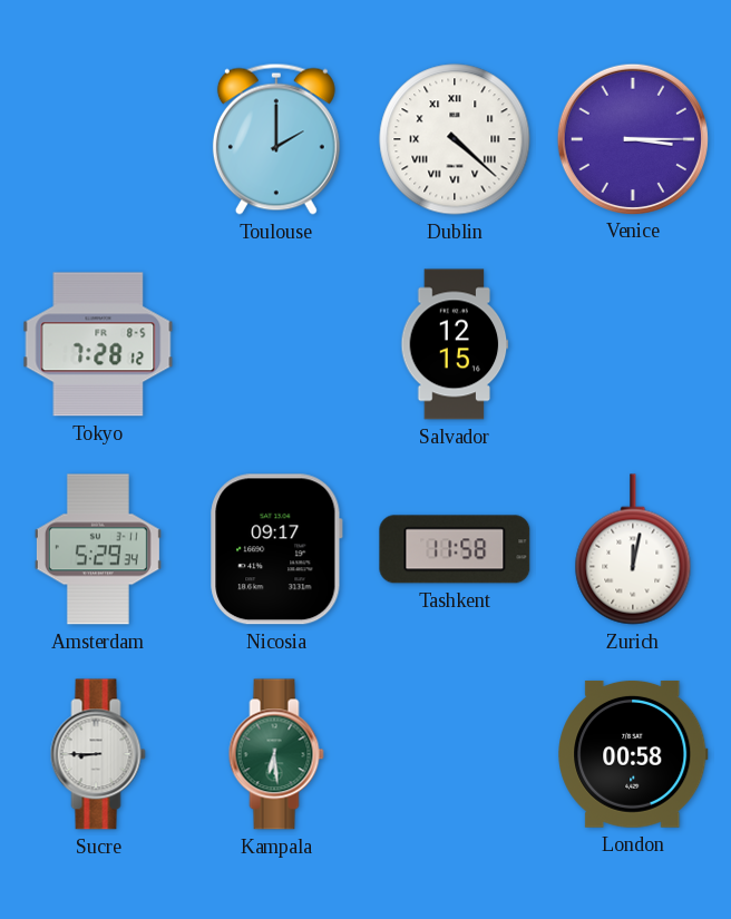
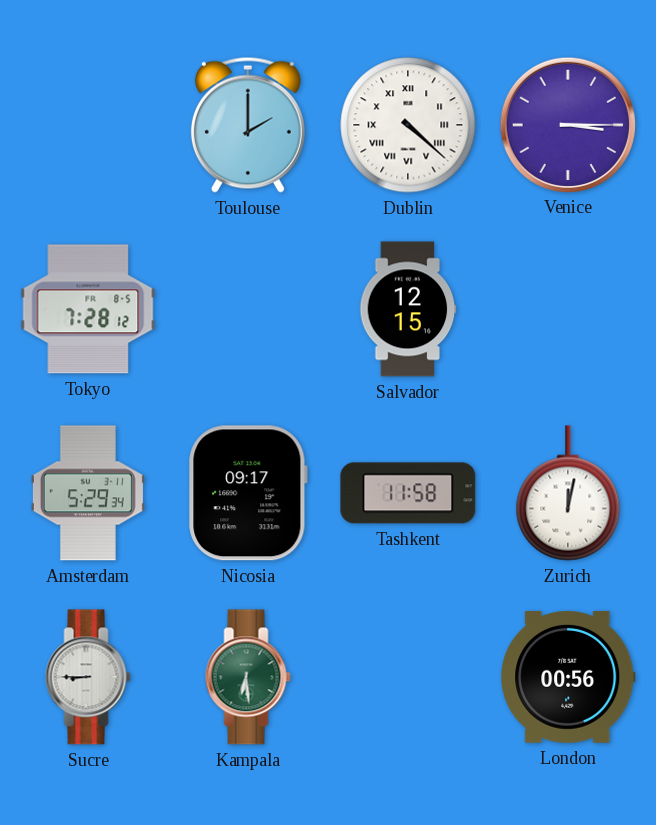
London: 00:58 -> 00:56
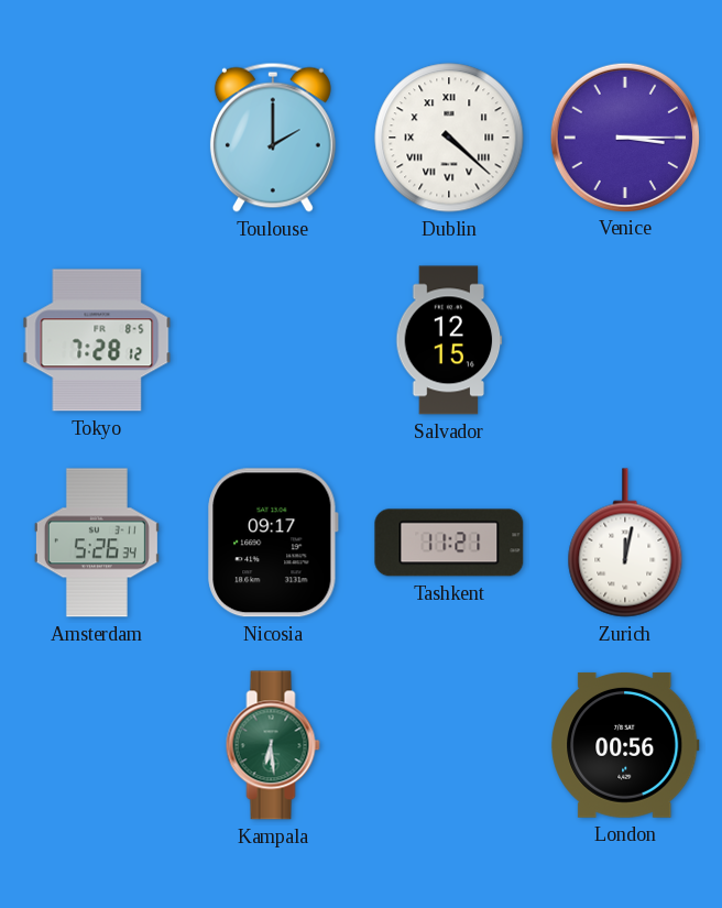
Amsterdam: 5:29 -> 5:26
Tashkent: 11:58 -> 11:21
Sucre: 8:45 -> none
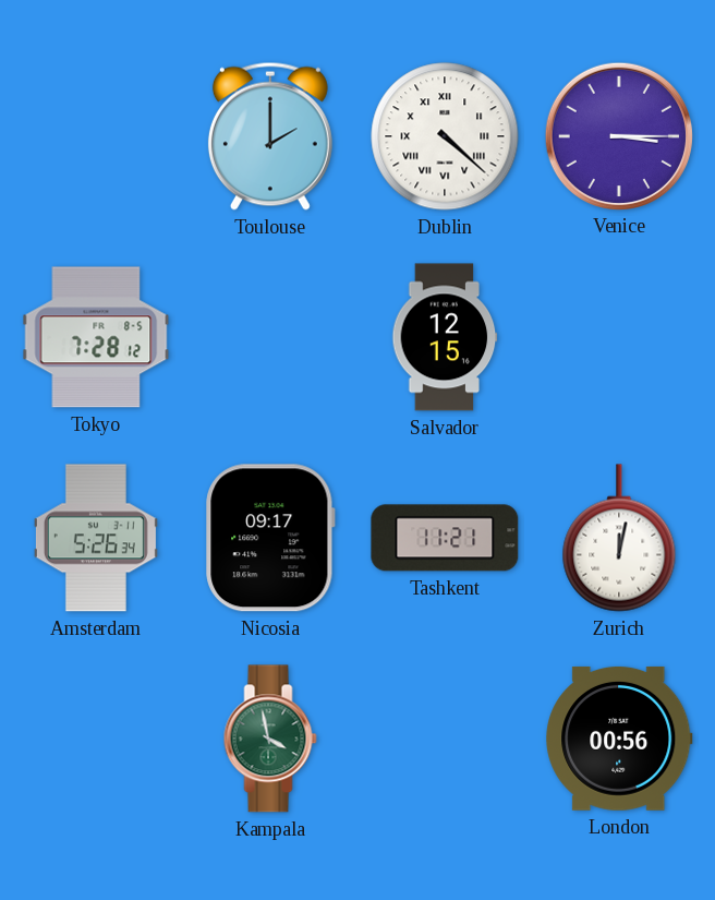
Kampala: 6:29 -> 3:58
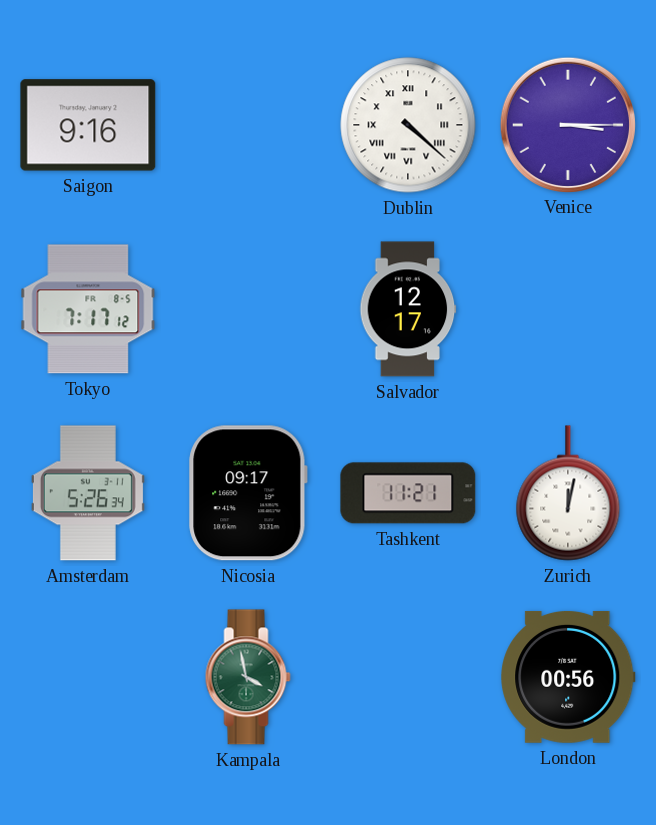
Saigon: none -> 9:16
Toulouse: 2:00 -> none
Tokyo: 7:28 -> 7:17
Salvador: 12:15 -> 12:17
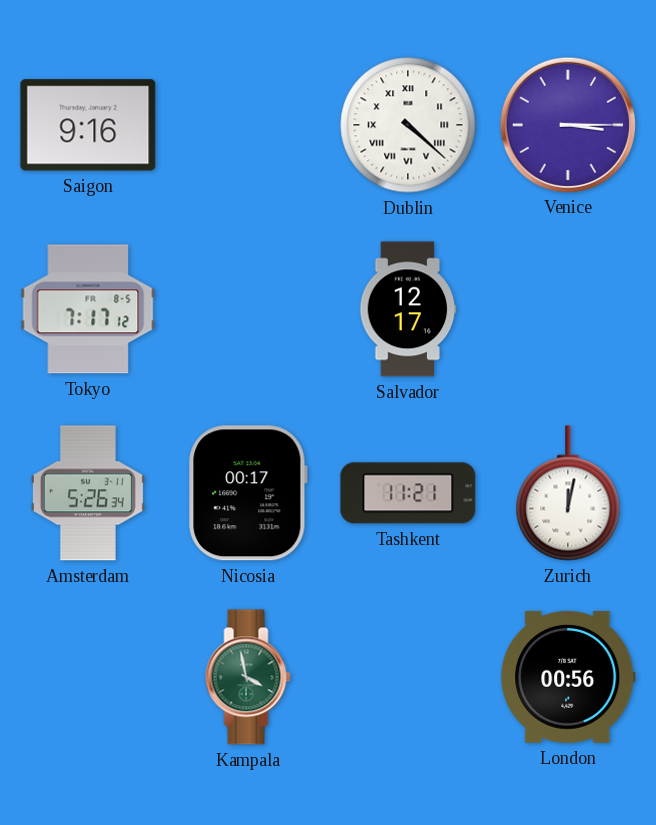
Nicosia: 09:17 -> 00:17
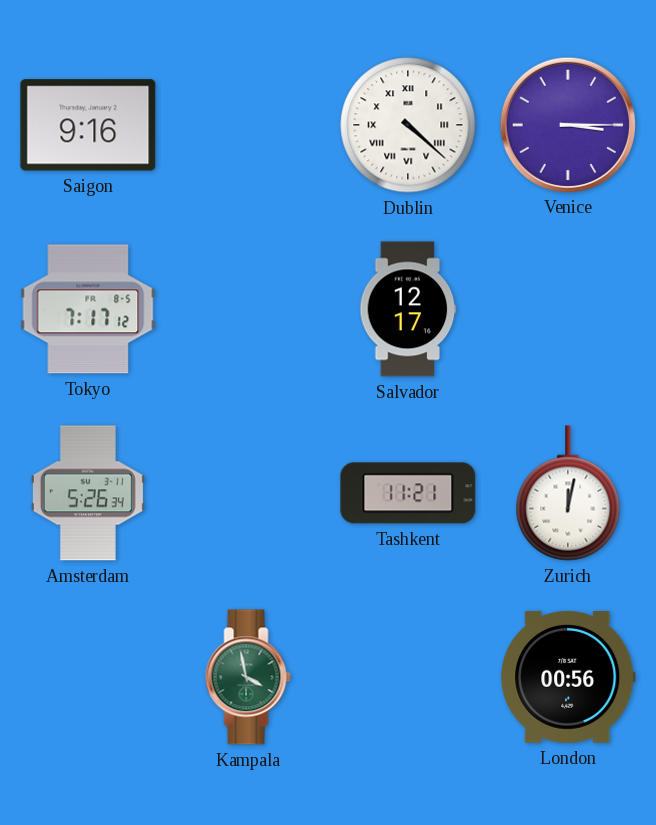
Nicosia: 00:17 -> none
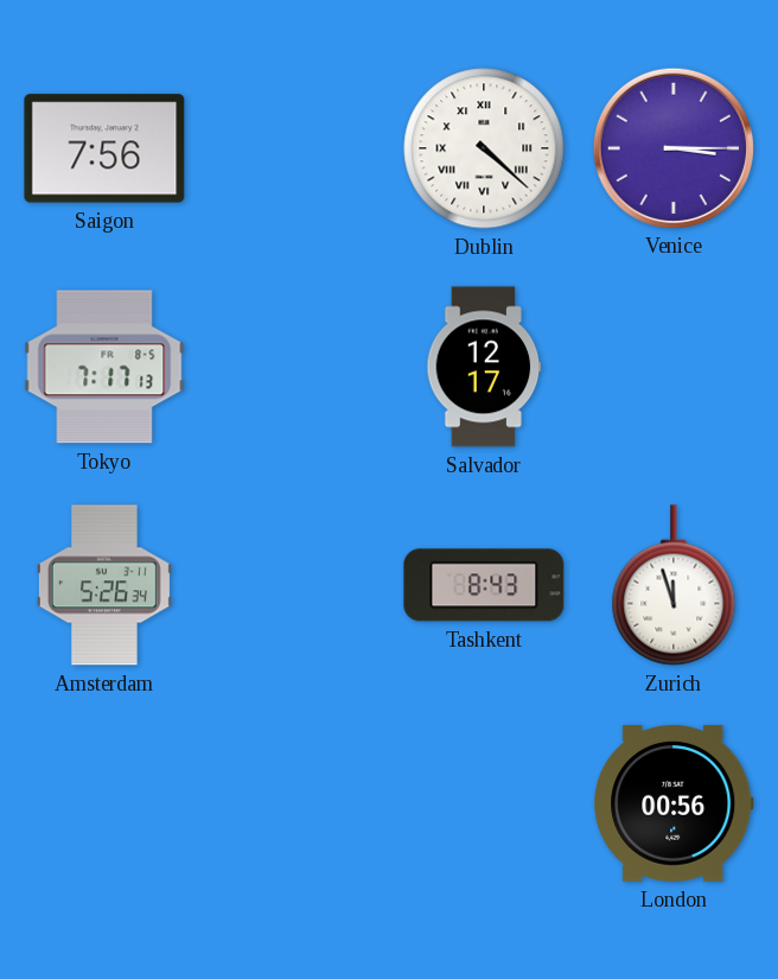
Saigon: 9:16 -> 7:56
Tokyo: 7:17:12 -> 7:17:13
Tashkent: 11:21 -> 8:43
Zurich: 12:02 -> 11:57
Kampala: 3:58 -> none
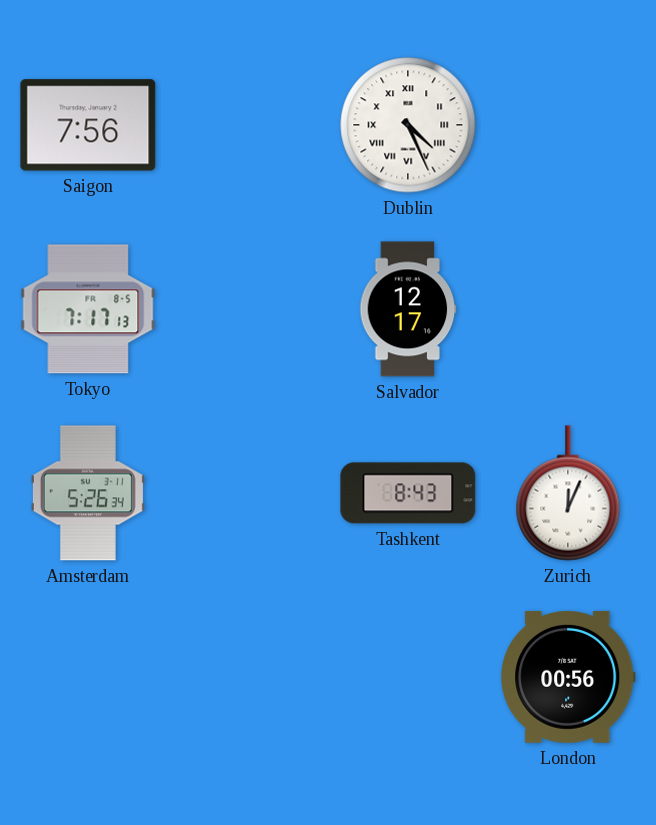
Dublin: 4:22 -> 4:26
Venice: 3:15 -> none
Zurich: 11:57 -> 12:04
